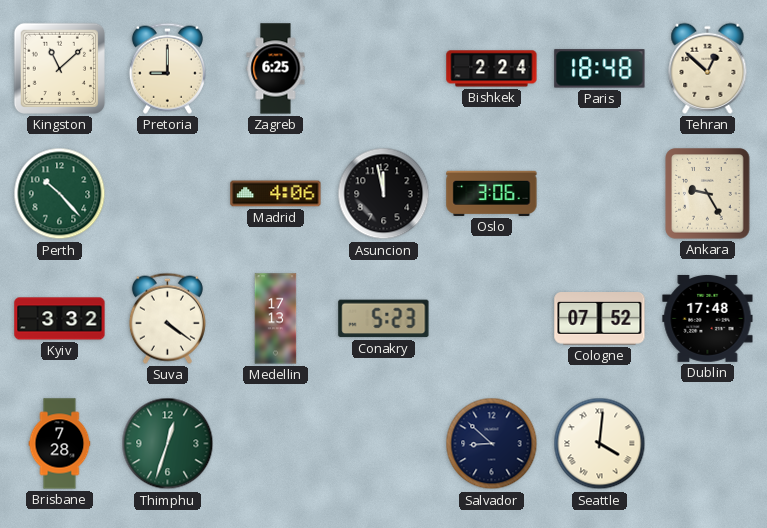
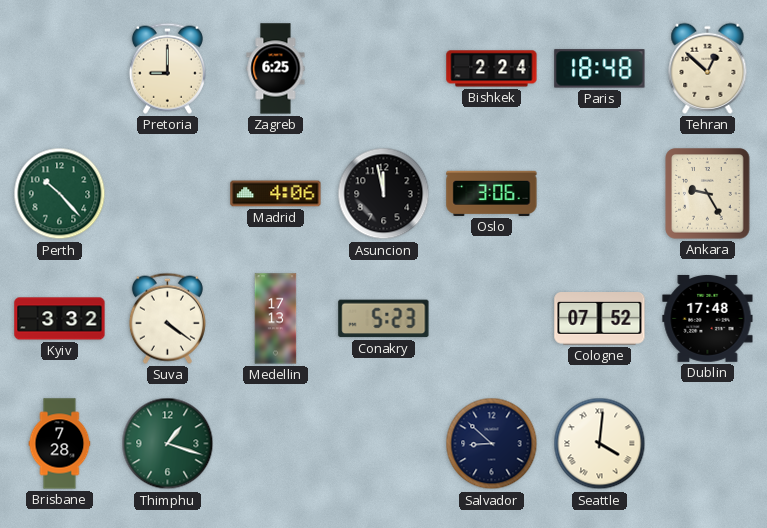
Kingston: 11:08 -> none
Thimphu: 12:33 -> 1:18
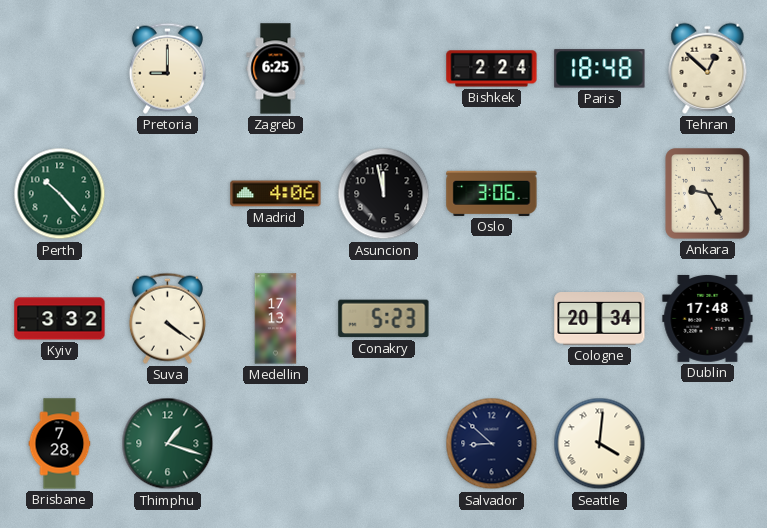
Cologne: 07:52 -> 20:34
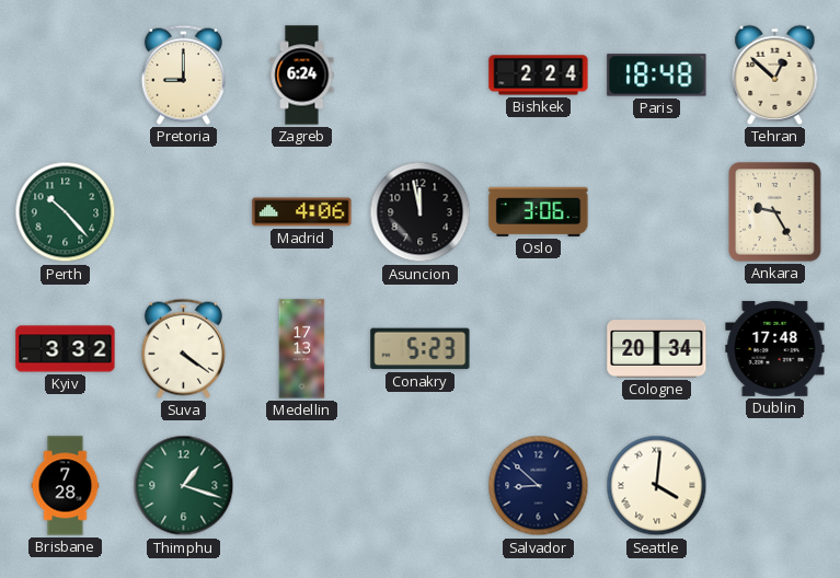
Zagreb: 6:25 -> 6:24
